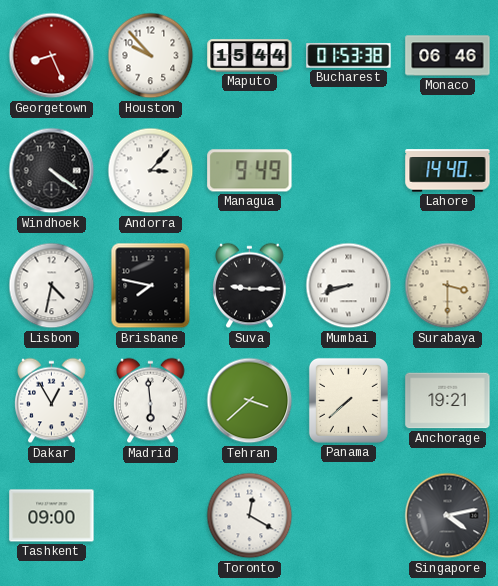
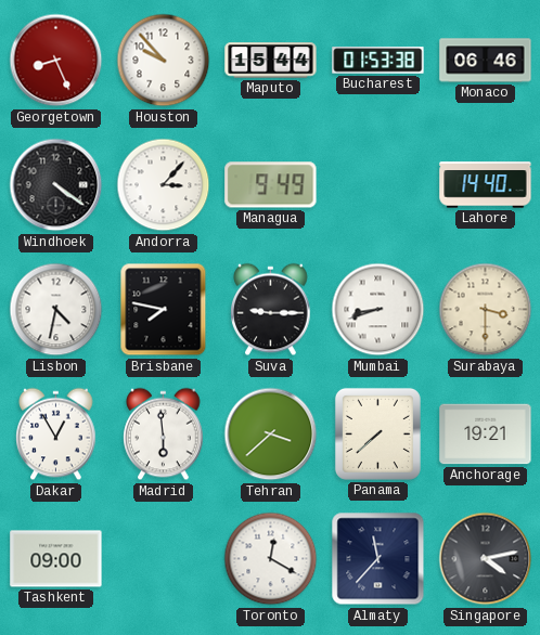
Almaty: none -> 11:37
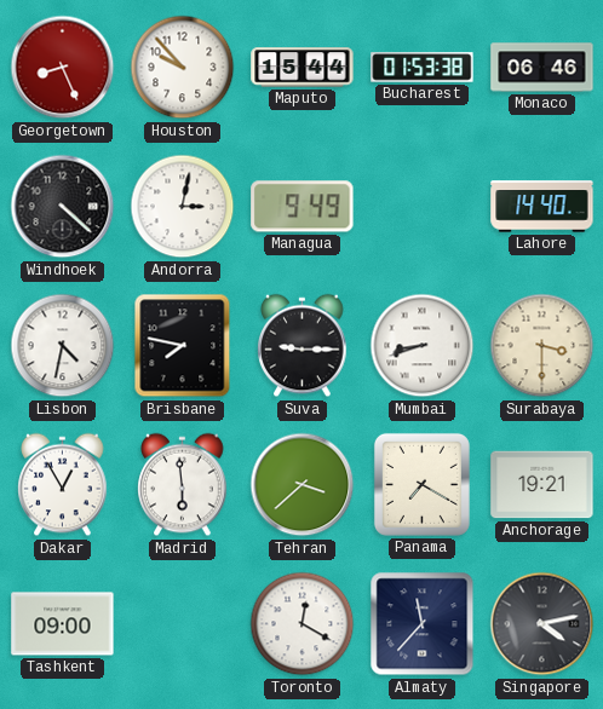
Windhoek: 4:21 -> 4:22
Andorra: 3:07 -> 3:02
Panama: 7:38 -> 7:20
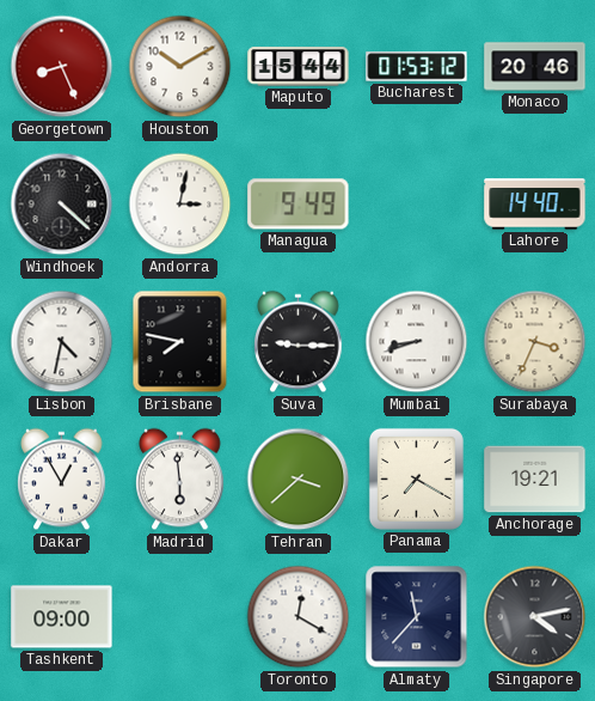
Houston: 9:53 -> 10:10
Bucharest: 01:53:38 -> 01:53:12
Monaco: 06:46 -> 20:46
Surabaya: 3:30 -> 3:34
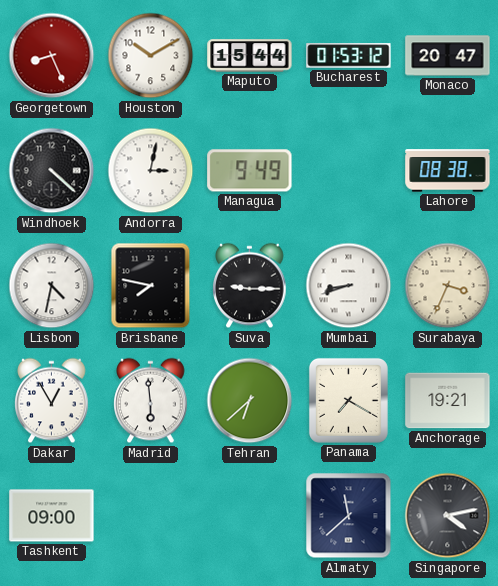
Monaco: 20:46 -> 20:47
Lahore: 14:40 -> 08:38
Tehran: 3:38 -> 6:38
Toronto: 12:20 -> none
Almaty: 11:37 -> 11:38
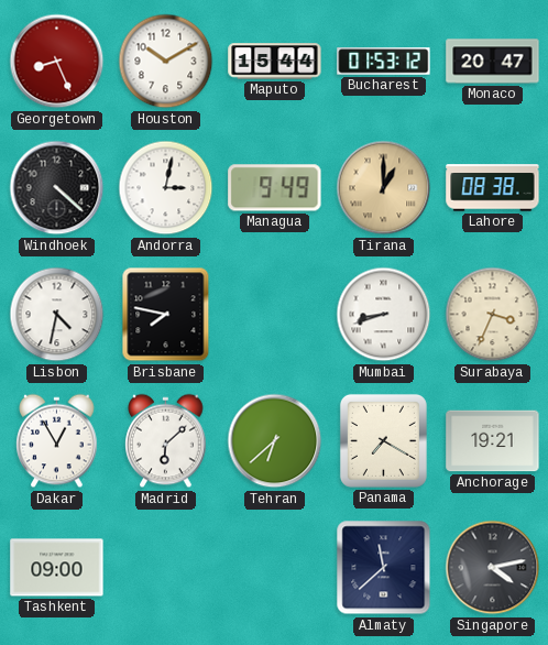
Tirana: none -> 1:00
Suva: 9:15 -> none
Madrid: 5:59 -> 6:08
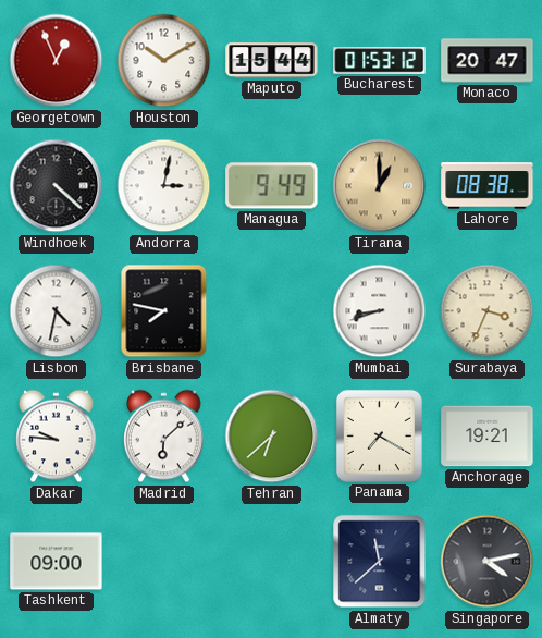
Georgetown: 8:26 -> 12:56
Dakar: 12:55 -> 9:46
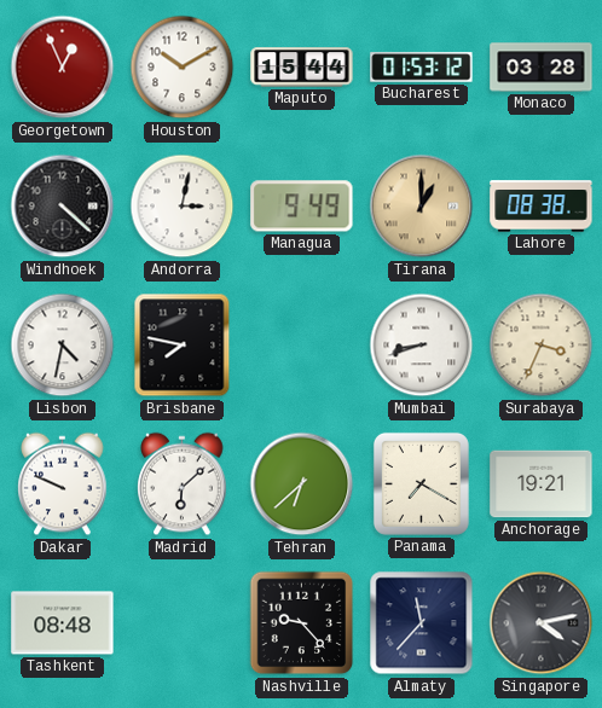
Monaco: 20:47 -> 03:28
Dakar: 9:46 -> 9:49
Tashkent: 09:00 -> 08:48
Nashville: none -> 9:23
Almaty: 11:38 -> 11:37
